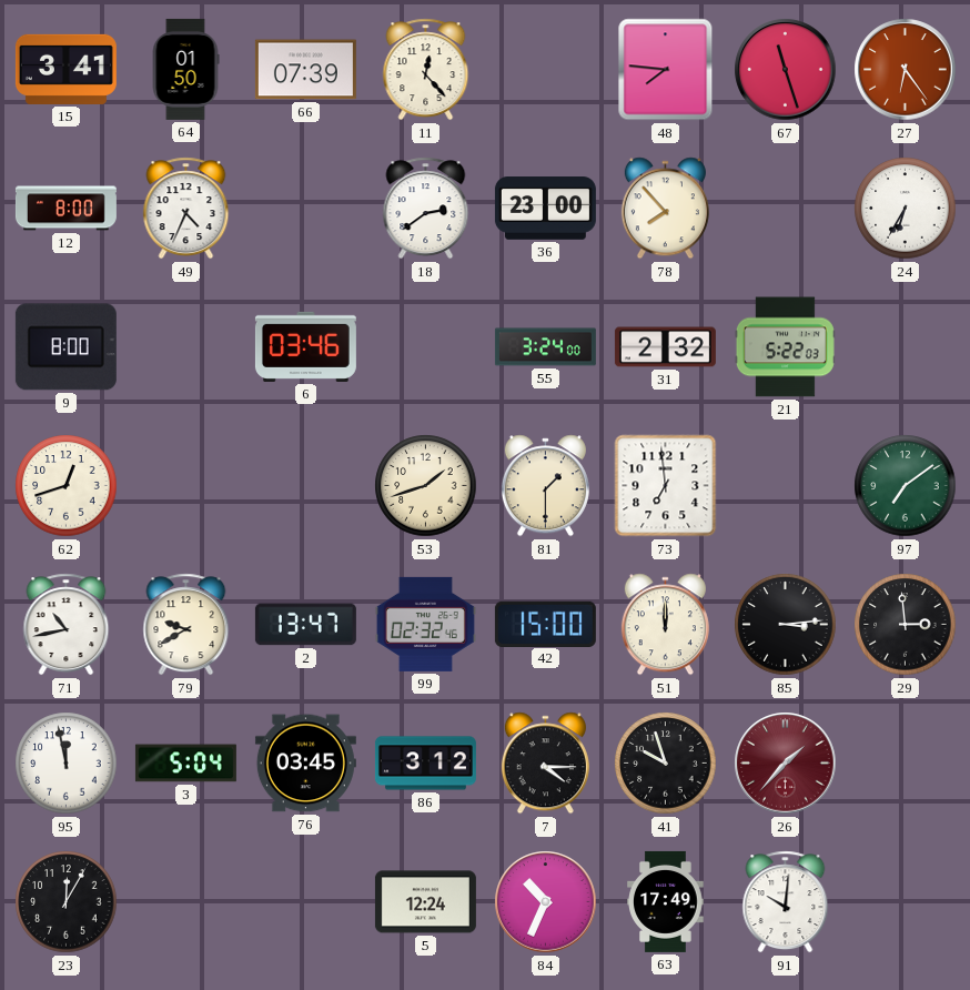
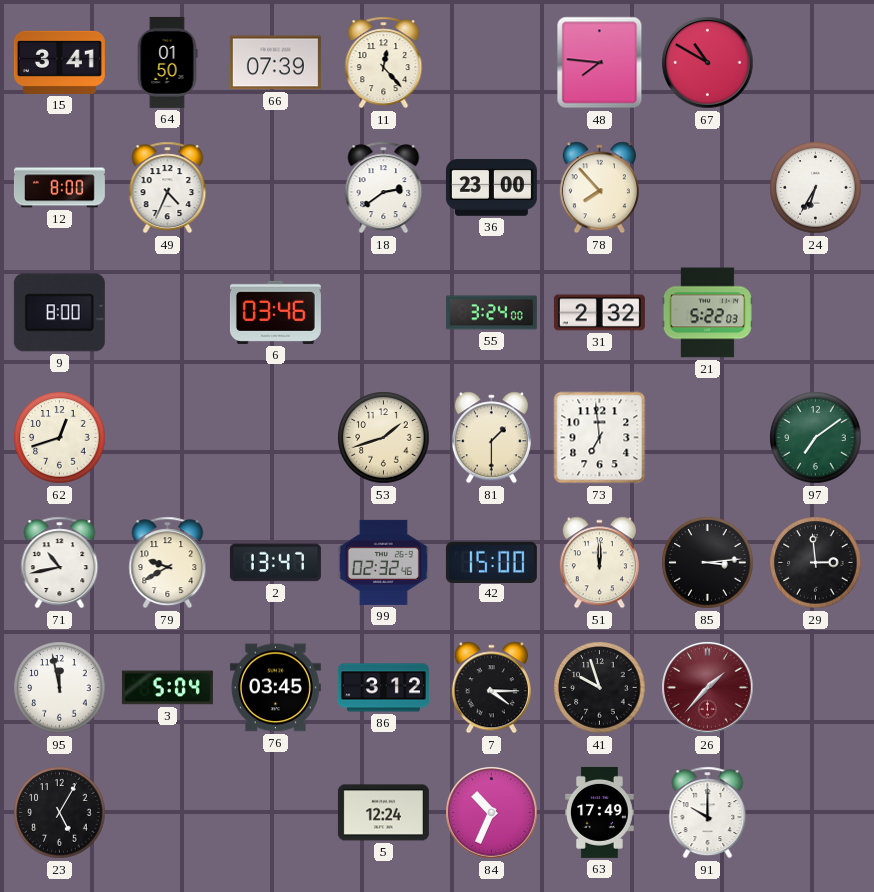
67: 11:27 -> 10:50
27: 6:24 -> none
23: 12:05 -> 5:05
91: 10:01 -> 10:00
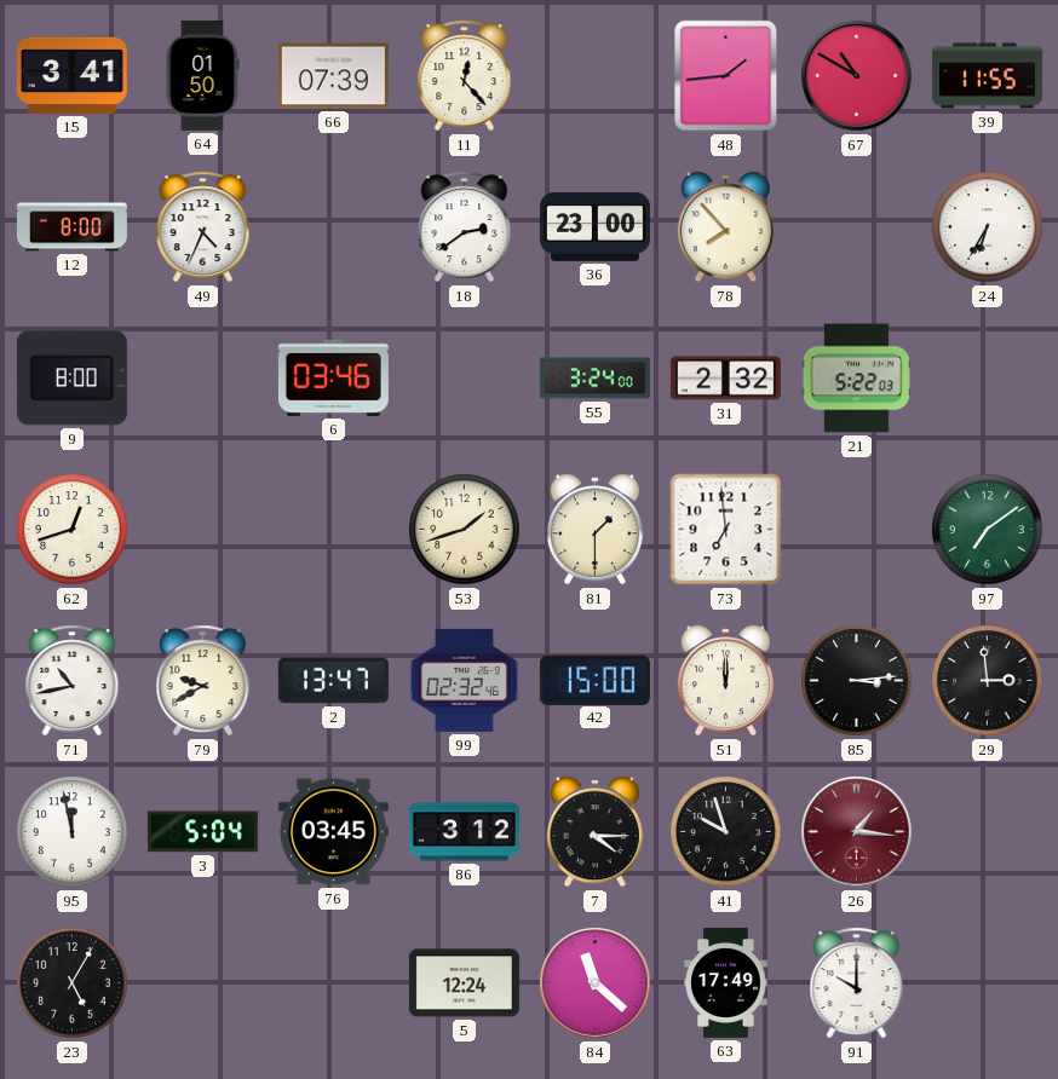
48: 7:46 -> 1:44
39: none -> 11:55
26: 1:37 -> 1:16
84: 10:34 -> 11:22
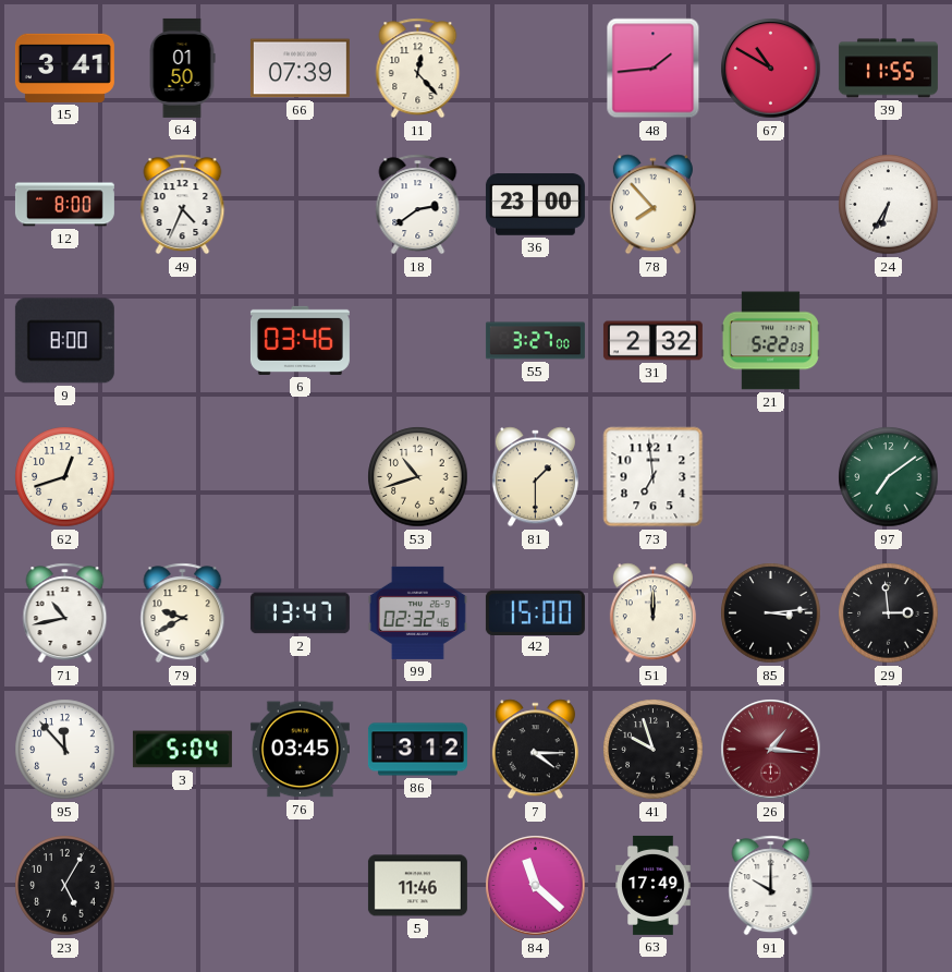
55: 3:24 -> 3:27
53: 1:42 -> 10:42
95: 11:58 -> 11:53
5: 12:24 -> 11:46
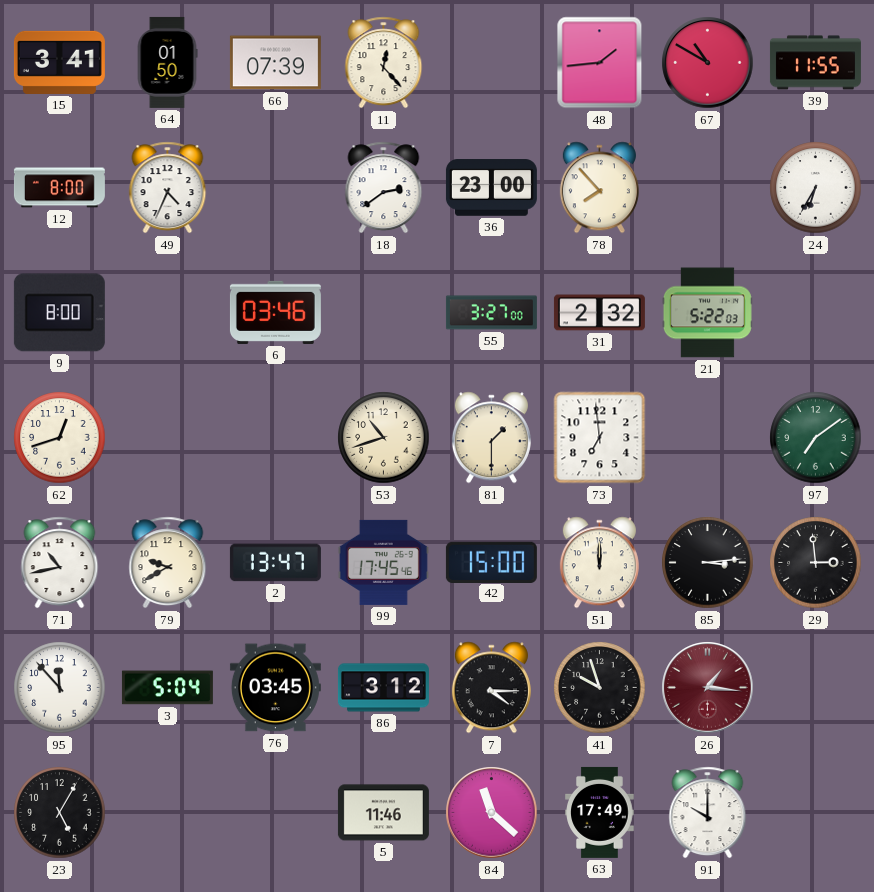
99: 02:32 -> 17:45
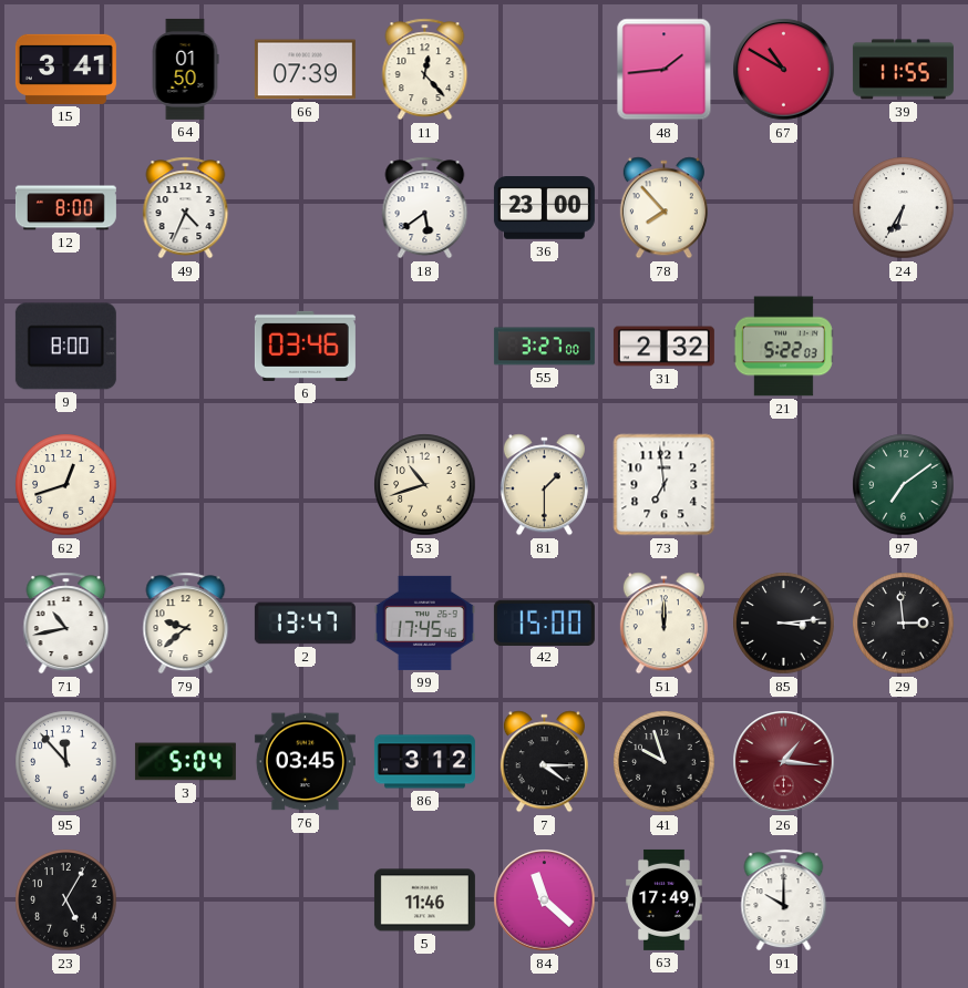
18: 2:39 -> 5:39
79: 9:40 -> 9:38
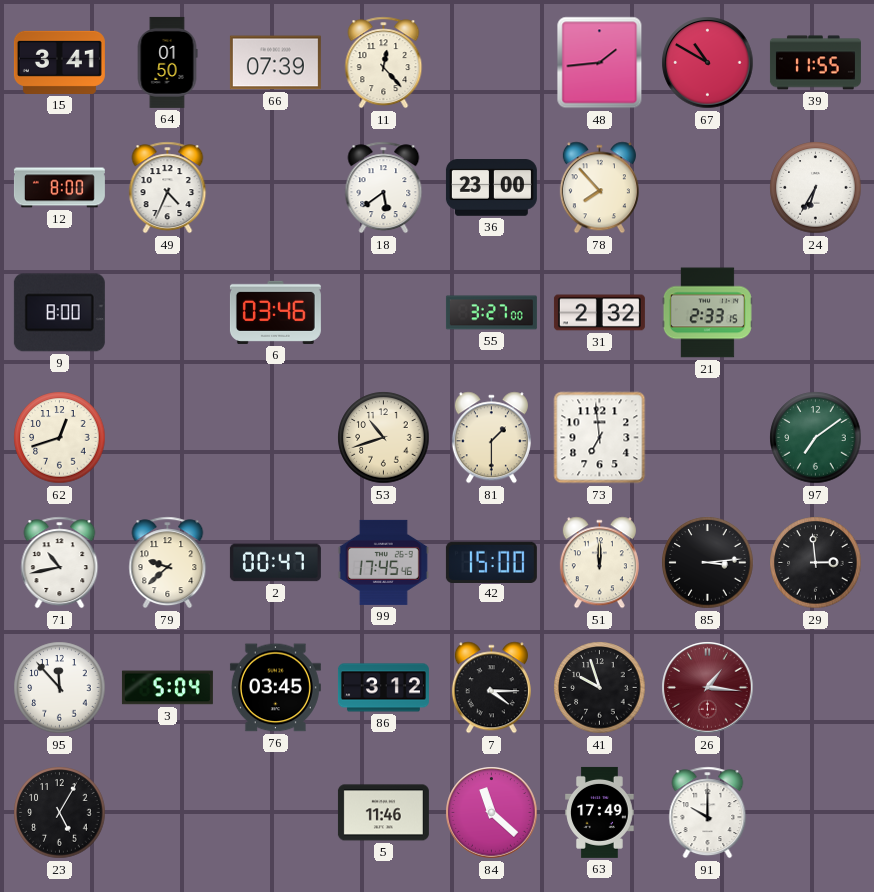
21: 5:22 -> 2:33
2: 13:47 -> 00:47
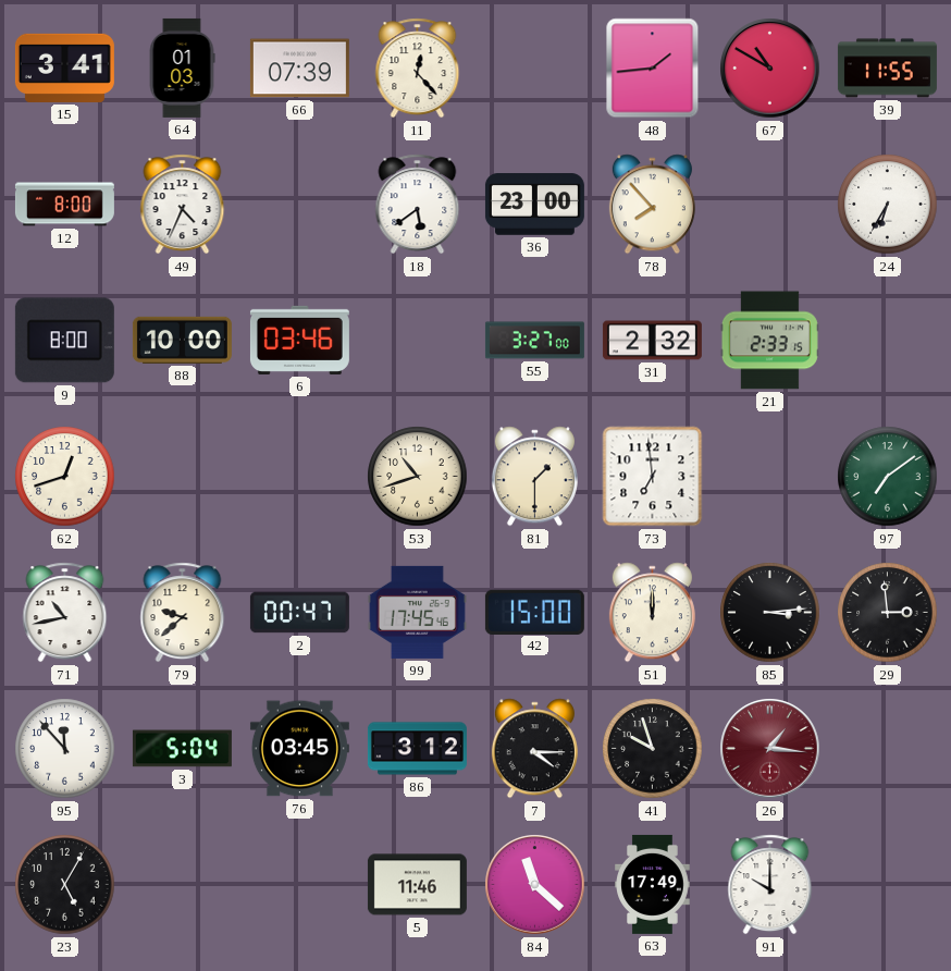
64: 01:50 -> 01:03
88: none -> 10:00
